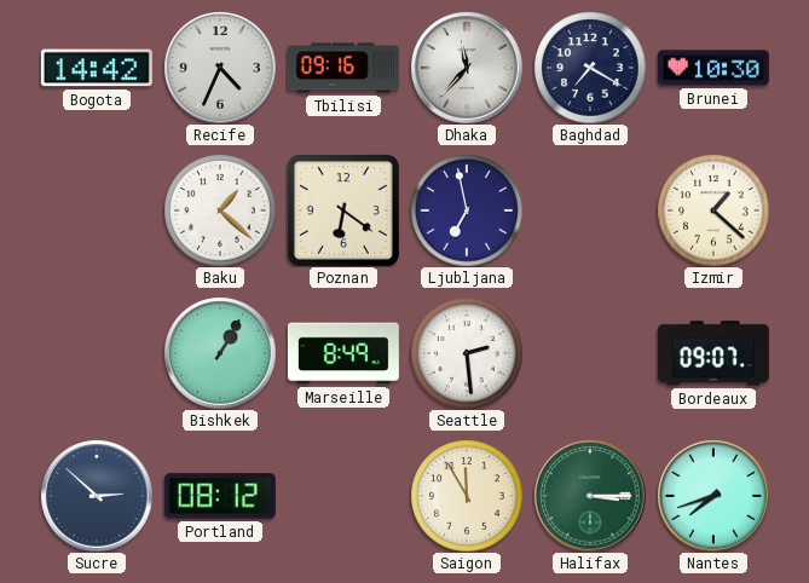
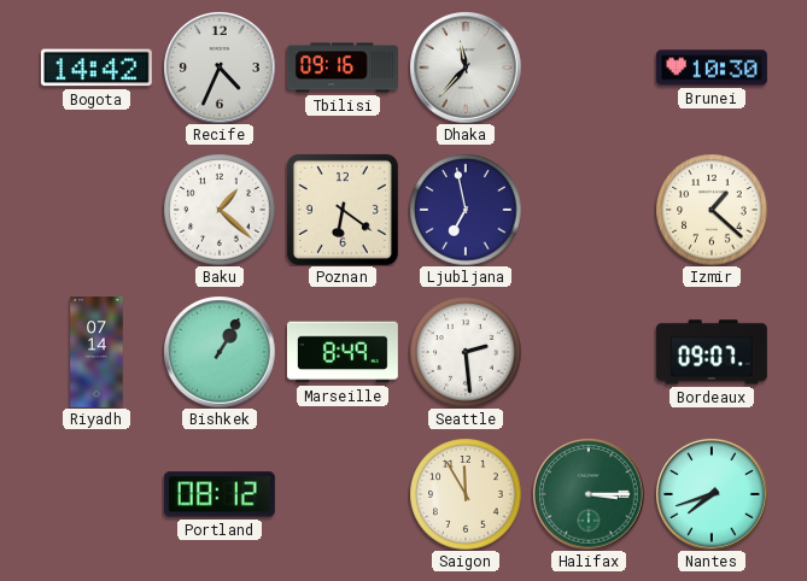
Baghdad: 7:20 -> none
Riyadh: none -> 07:14
Sucre: 2:52 -> none
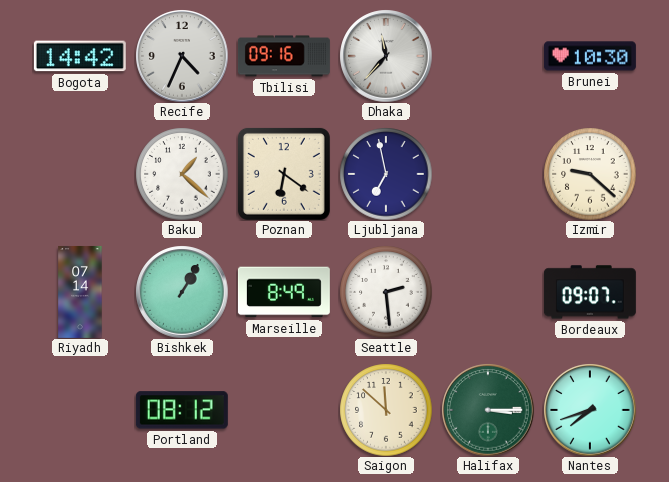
Izmir: 1:22 -> 9:22
Saigon: 11:55 -> 11:52
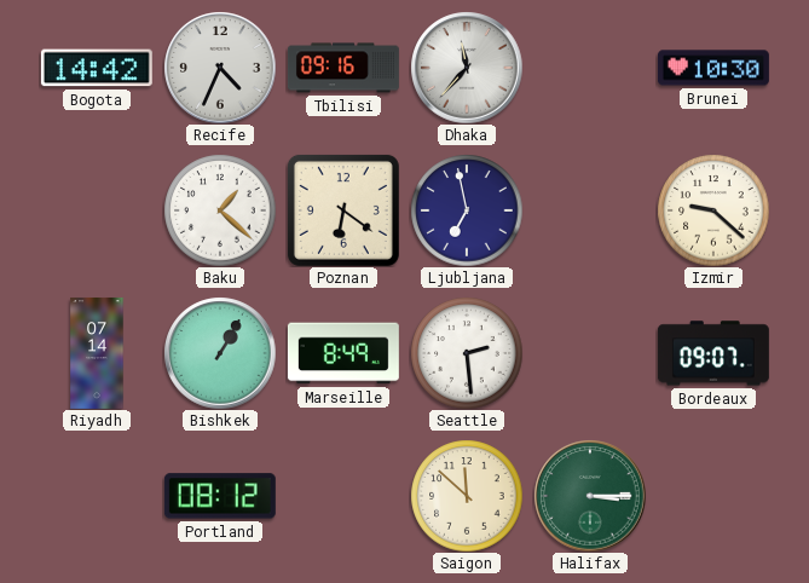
Nantes: 7:42 -> none
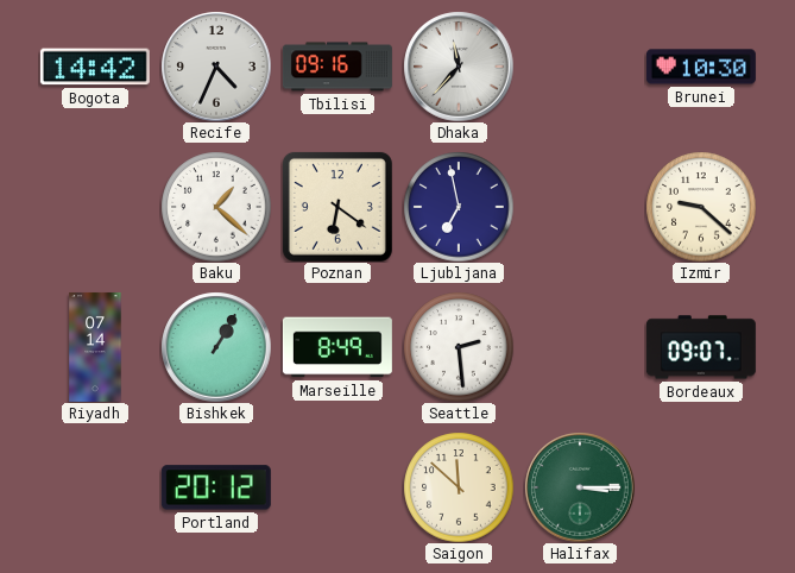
Portland: 08:12 -> 20:12
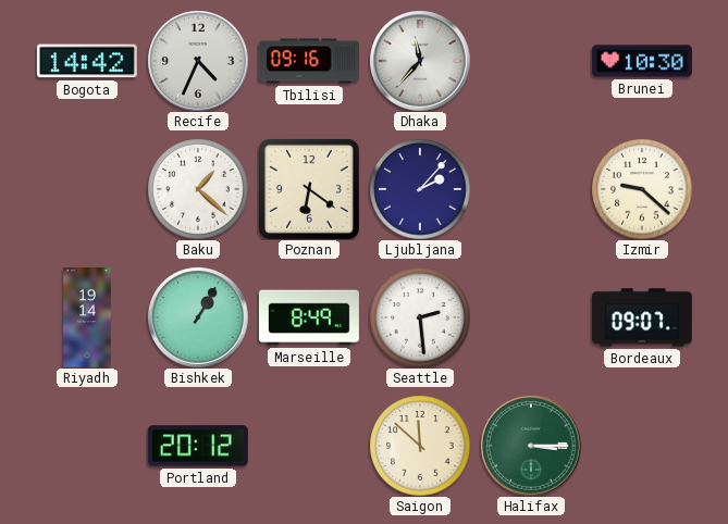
Ljubljana: 6:58 -> 2:07
Riyadh: 07:14 -> 19:14
